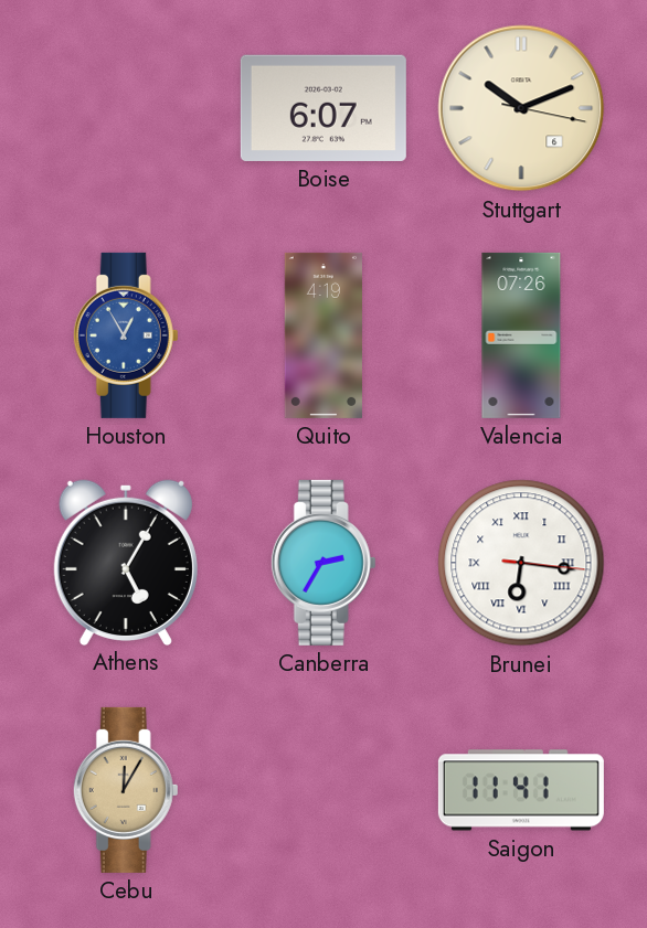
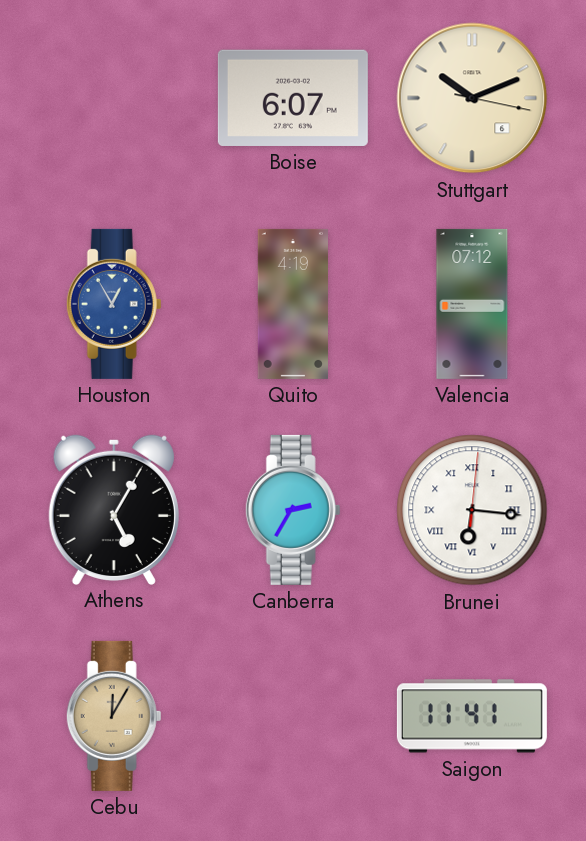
Valencia: 07:26 -> 07:12
Brunei: 6:16:16 -> 6:16:01
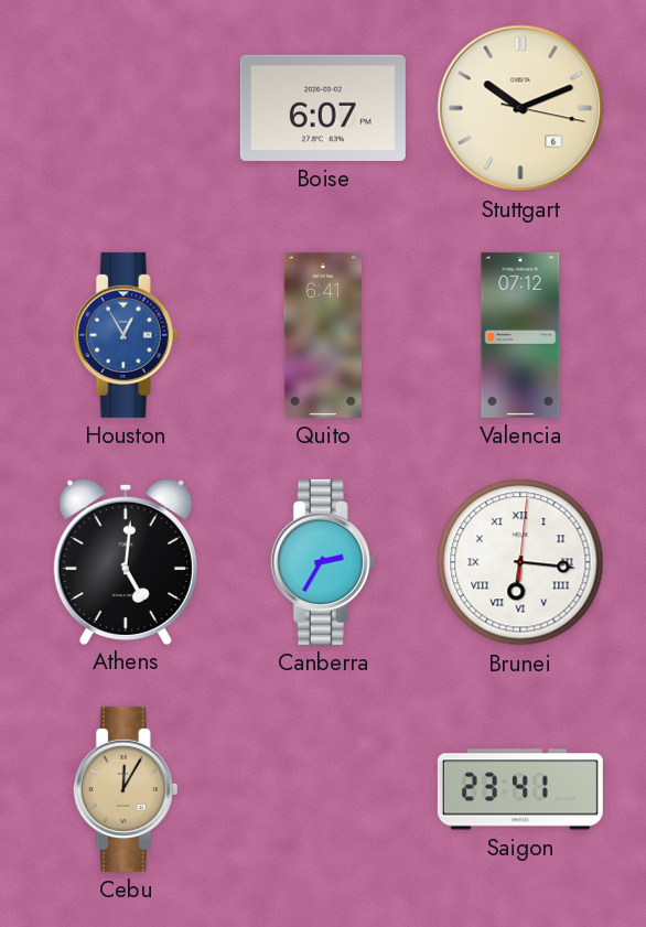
Quito: 4:19 -> 6:41
Athens: 5:05 -> 5:01
Saigon: 11:41 -> 23:41
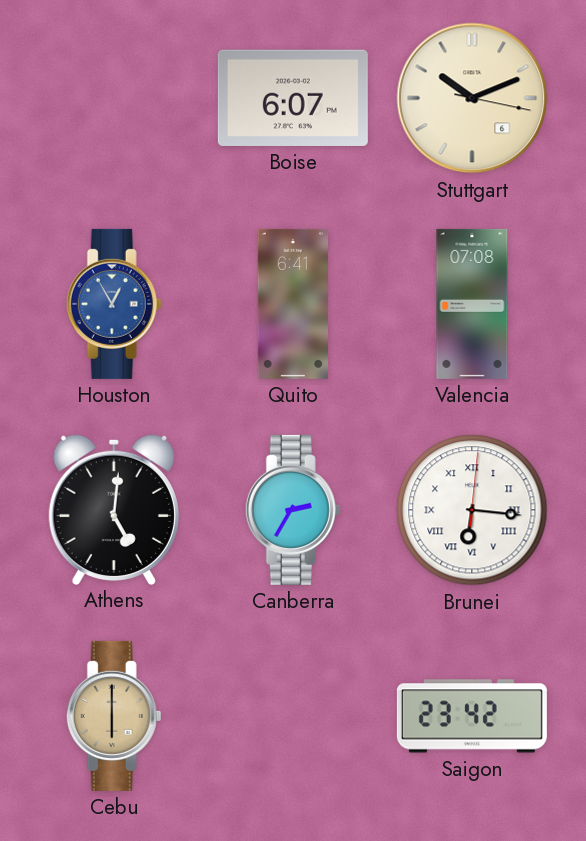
Valencia: 07:12 -> 07:08
Cebu: 12:05 -> 6:00
Saigon: 23:41 -> 23:42
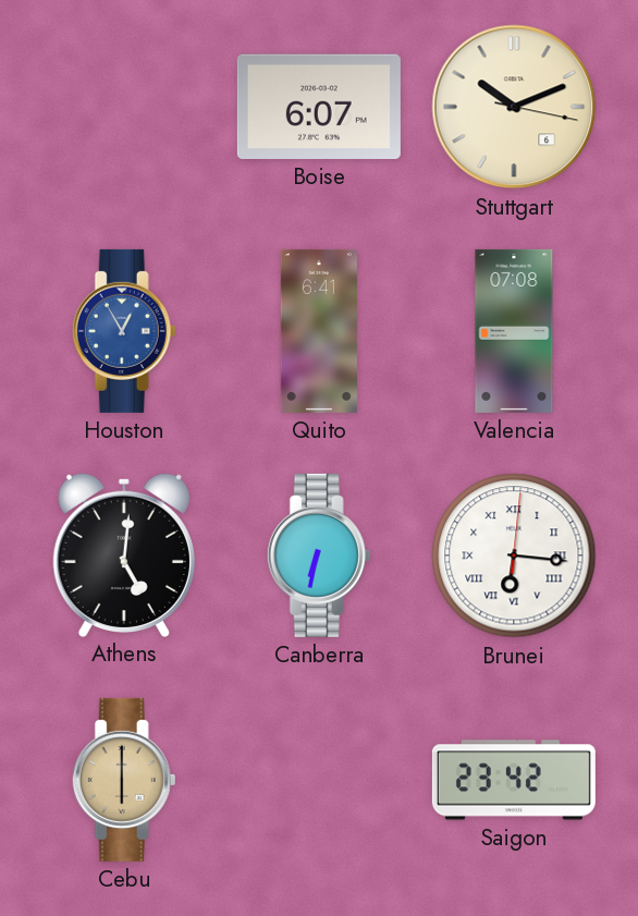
Canberra: 2:35 -> 6:32
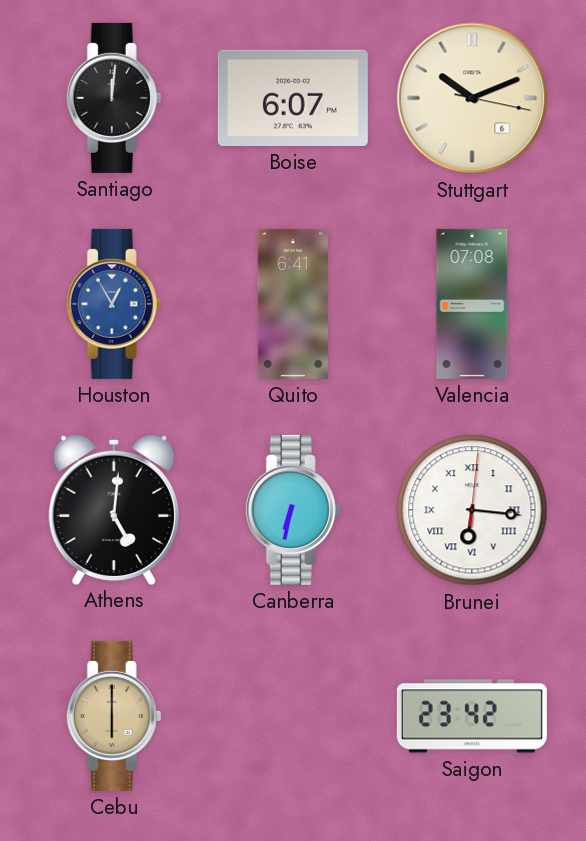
Santiago: none -> 12:01
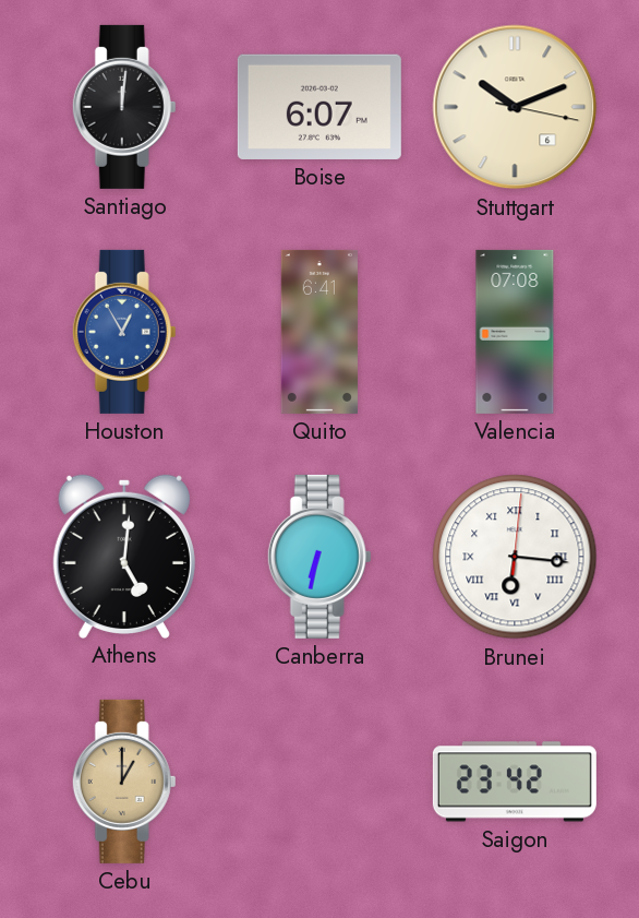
Cebu: 6:00 -> 1:00
